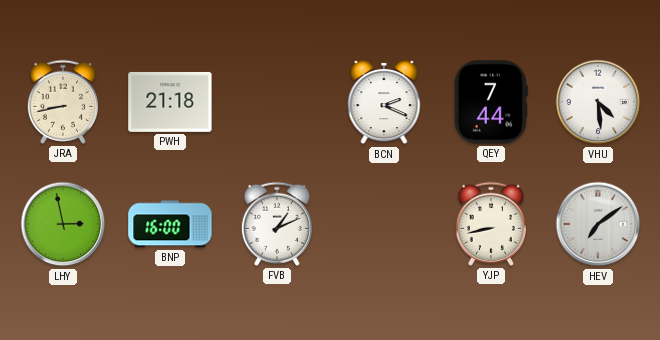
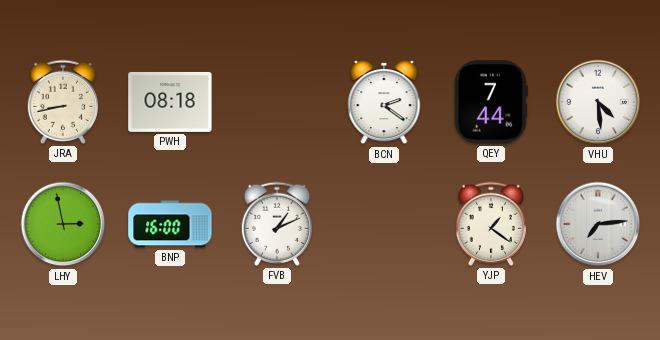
PWH: 21:18 -> 08:18
BCN: 2:19 -> 2:21
YJP: 8:43 -> 1:21
HEV: 7:09 -> 7:14
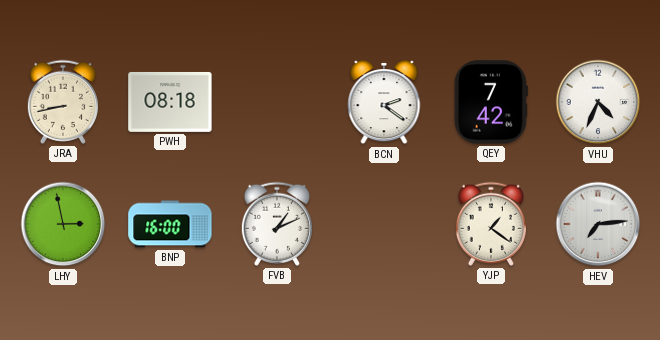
QEY: 7:44 -> 7:42
VHU: 4:29 -> 4:34
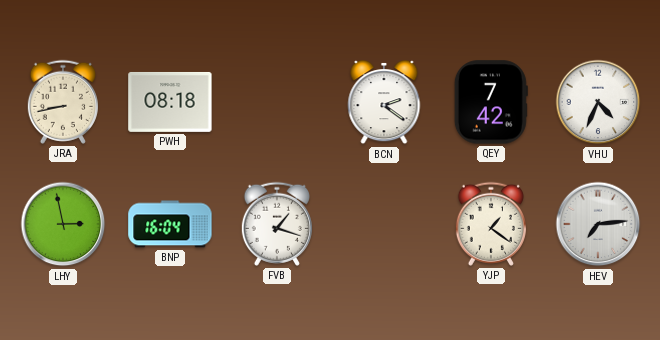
BNP: 16:00 -> 16:04
FVB: 1:11 -> 1:18
